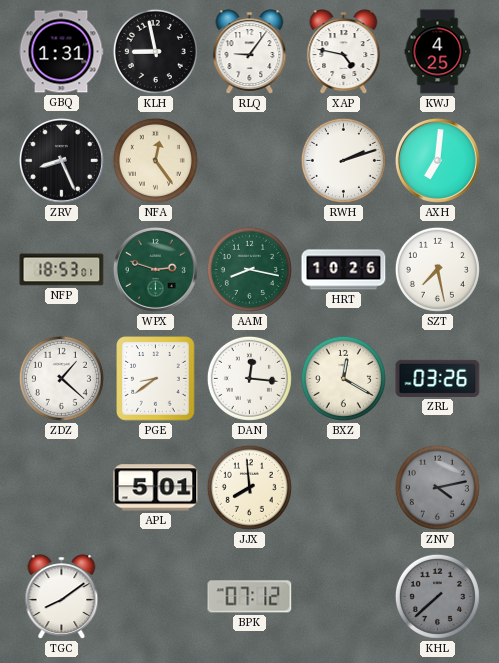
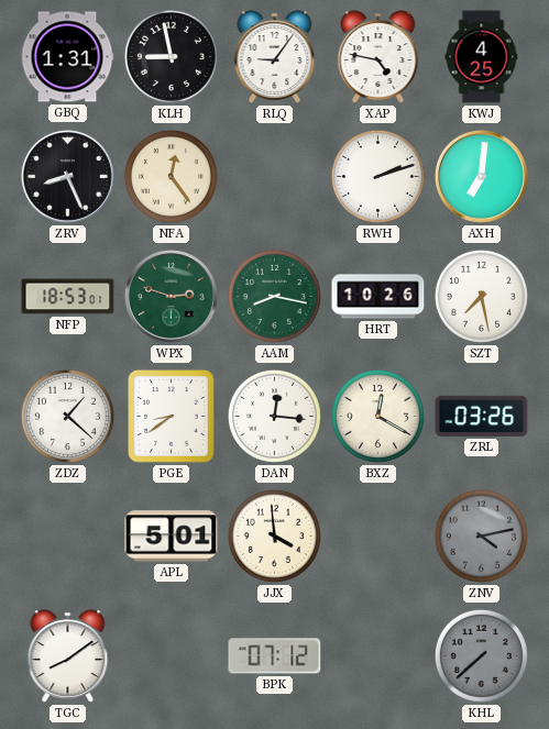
JJX: 7:59 -> 3:59
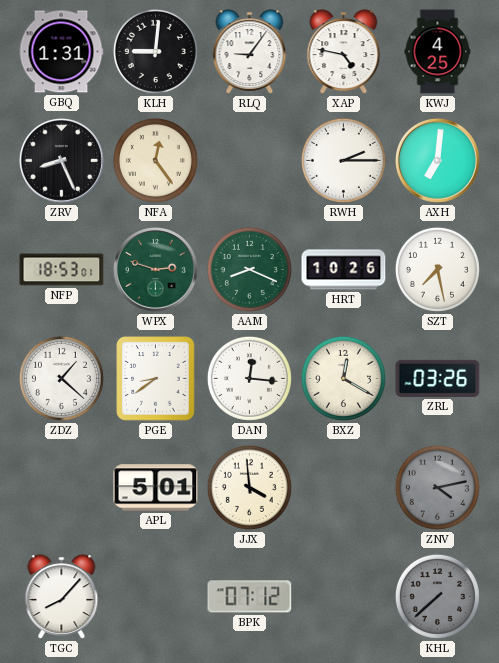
KLH: 8:58 -> 9:01
RWH: 2:12 -> 2:15
AAM: 8:17 -> 8:19
TGC: 8:09 -> 8:07
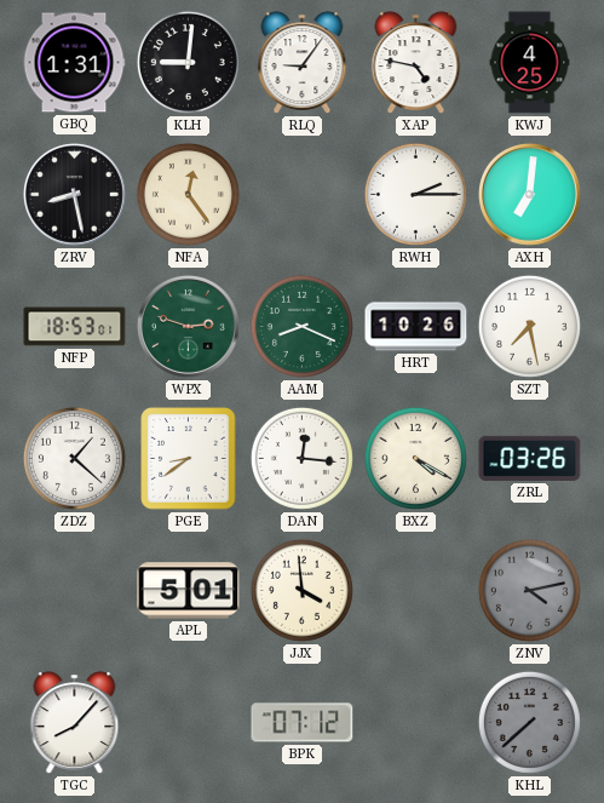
ZRV: 8:26 -> 8:28
BXZ: 12:20 -> 4:20
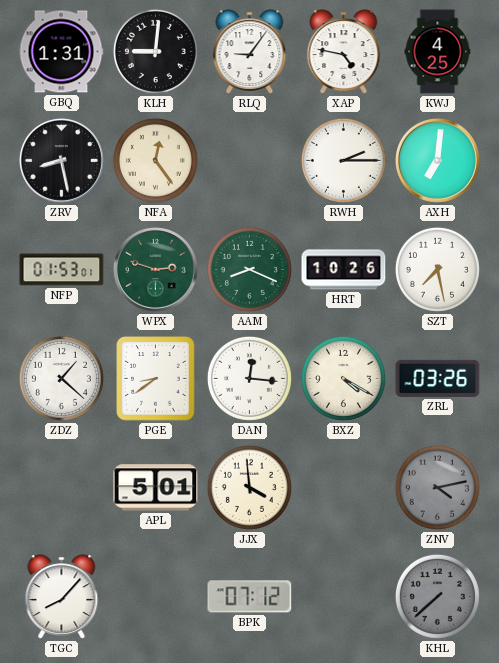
NFP: 18:53 -> 01:53
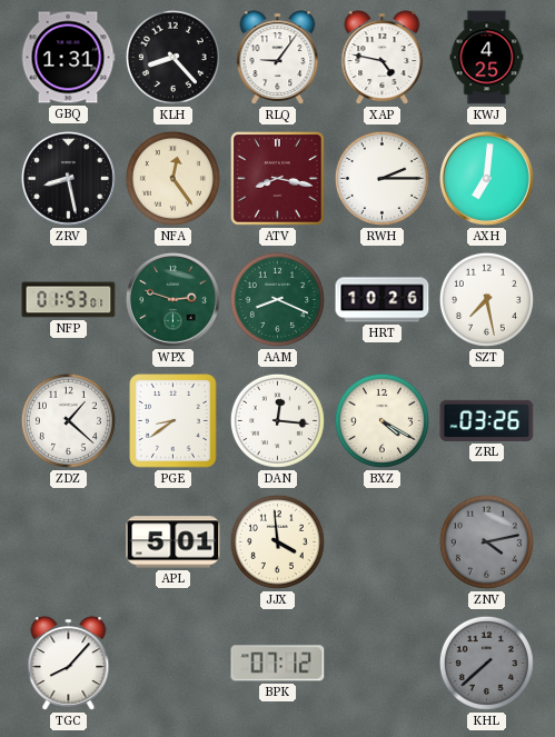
KLH: 9:01 -> 8:23
ATV: none -> 8:17
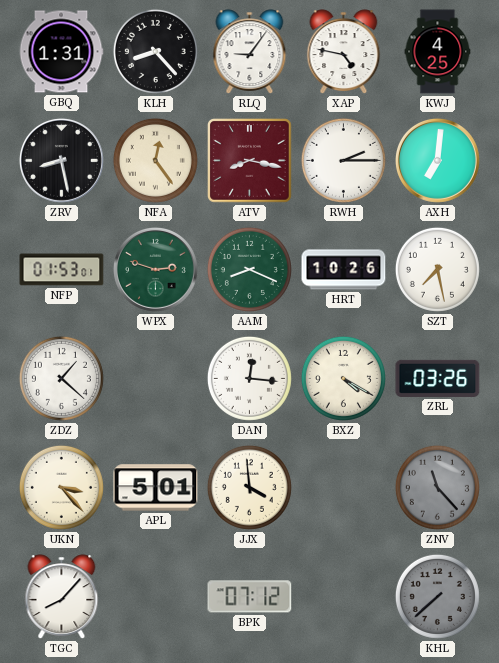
PGE: 8:39 -> none
UKN: none -> 3:23
ZNV: 4:13 -> 11:23
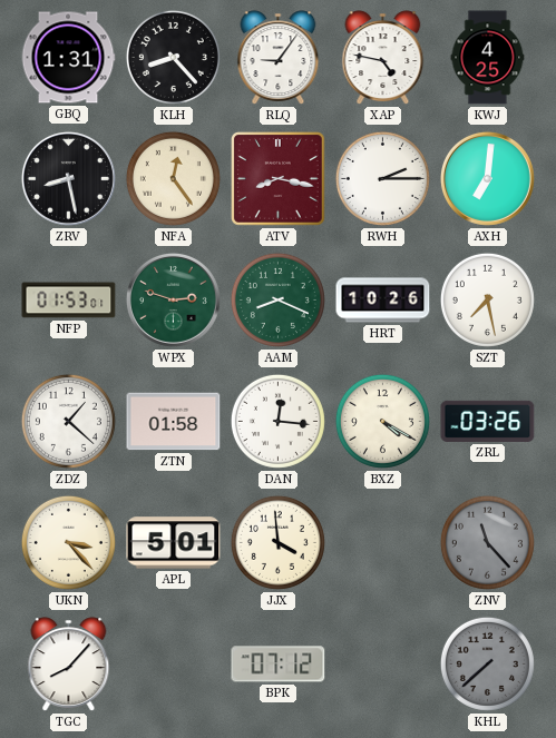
ZTN: none -> 01:58
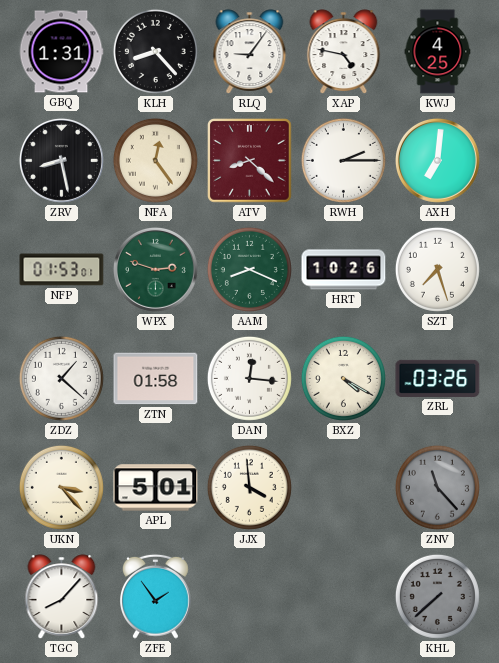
ATV: 8:17 -> 8:22
SZT: 7:28 -> 7:27
ZFE: none -> 1:54
BPK: 07:12 -> none
